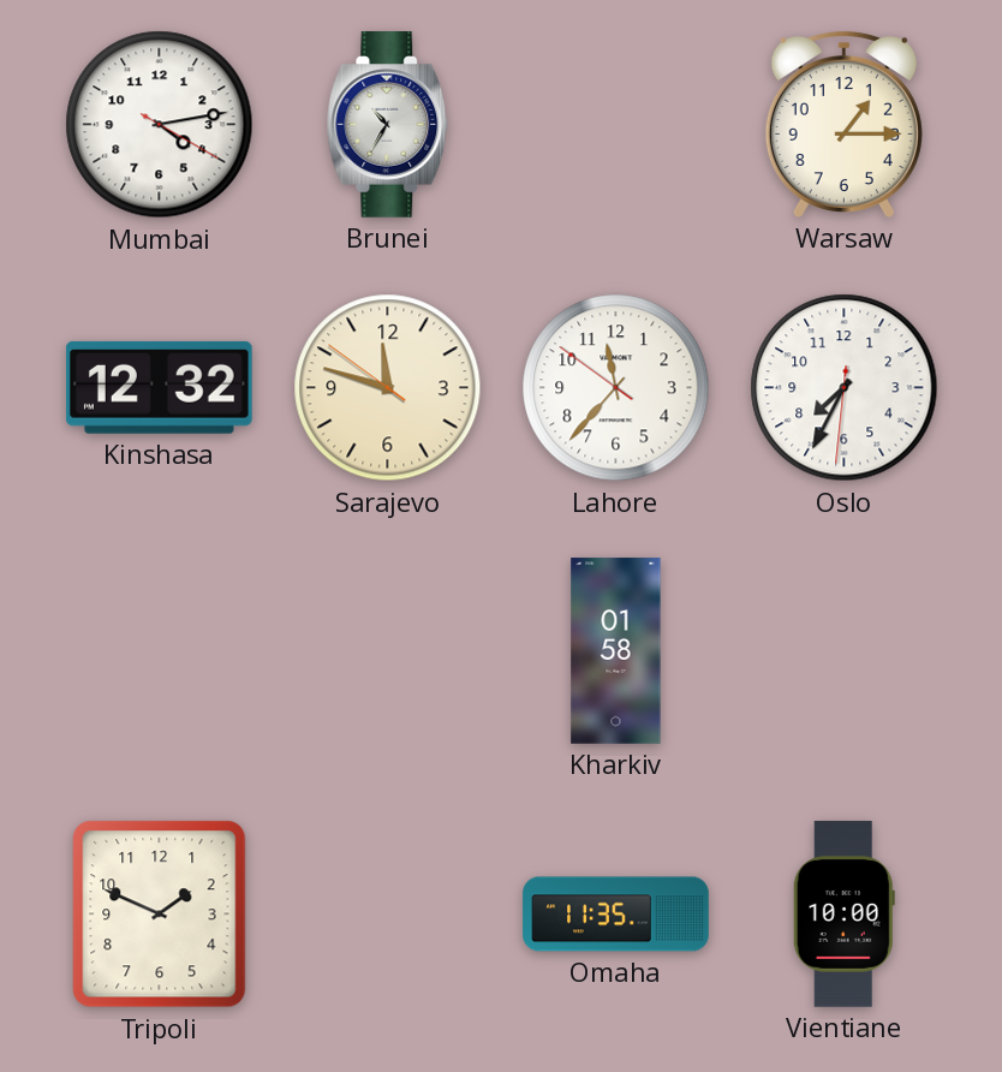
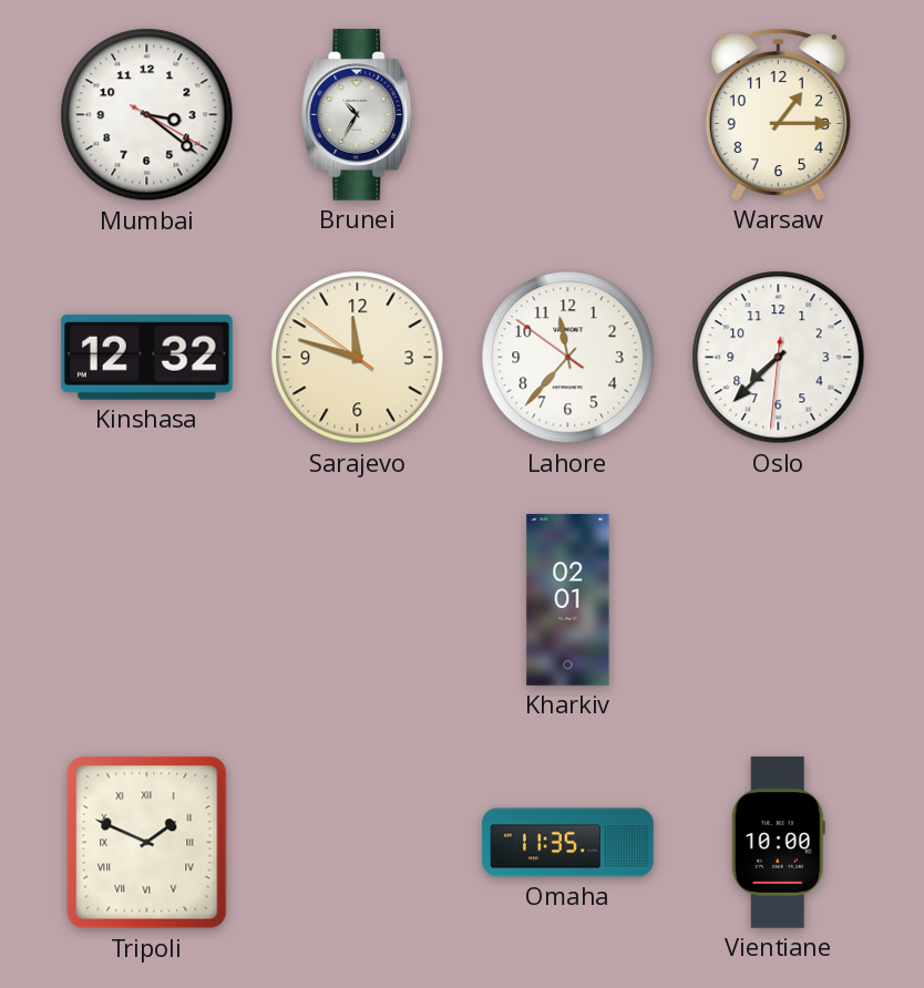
Mumbai: 4:13 -> 3:21
Oslo: 7:34 -> 7:37
Kharkiv: 01:58 -> 02:01
Tripoli numerals: Arabic -> Roman
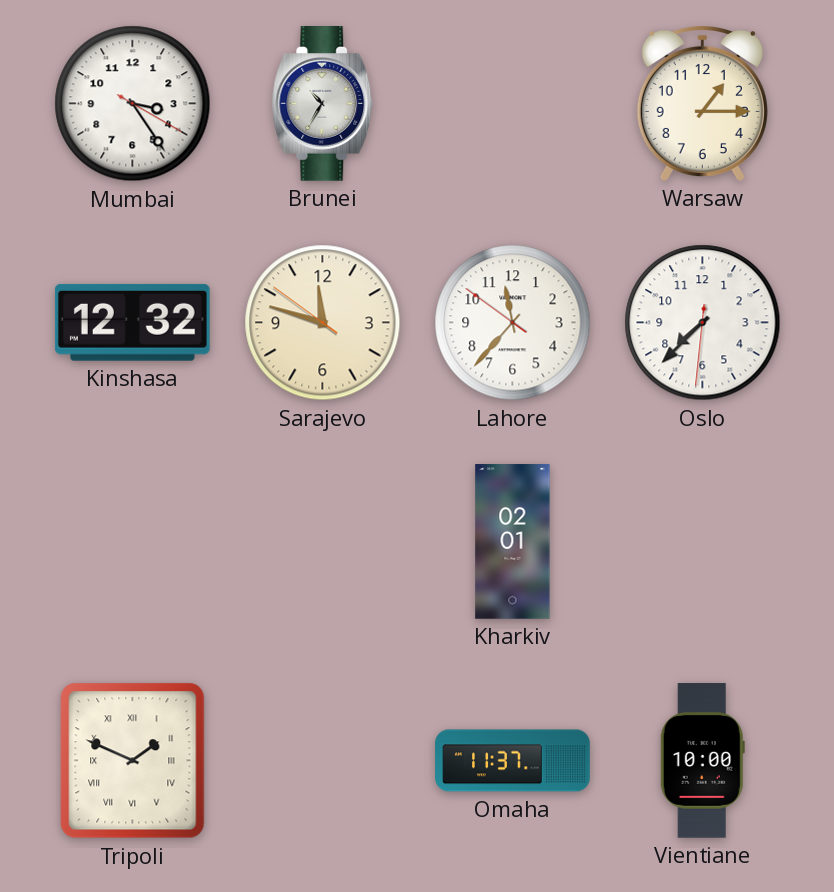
Mumbai: 3:21 -> 3:24
Omaha: 11:35 -> 11:37
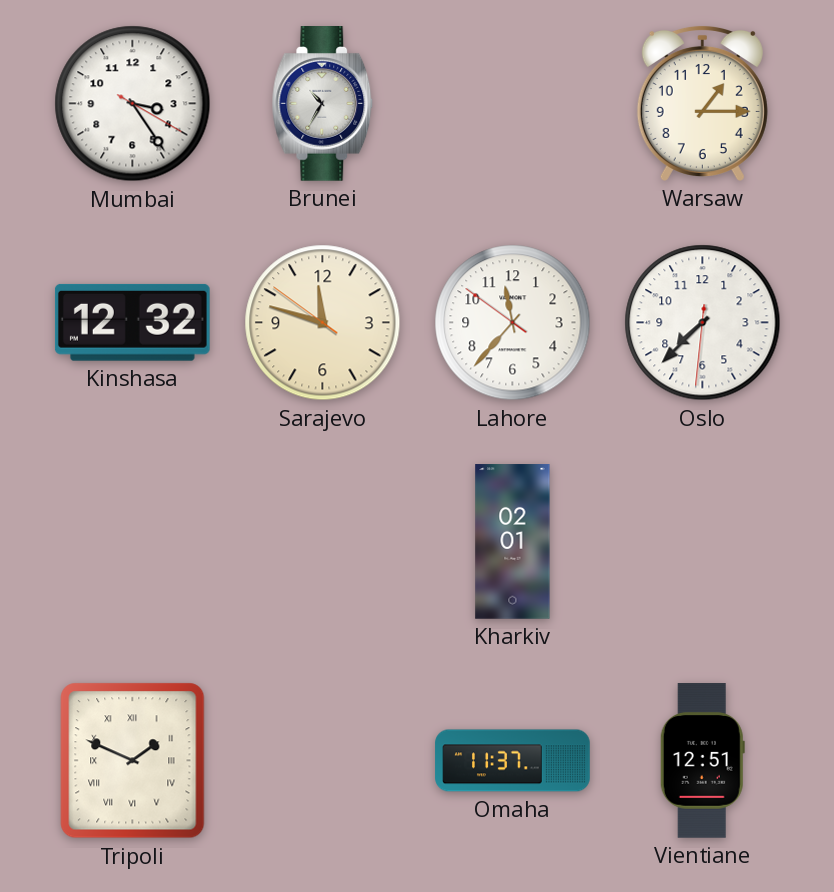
Vientiane: 10:00 -> 12:51
